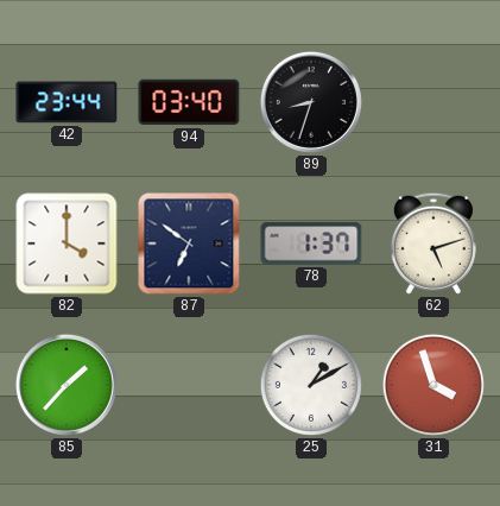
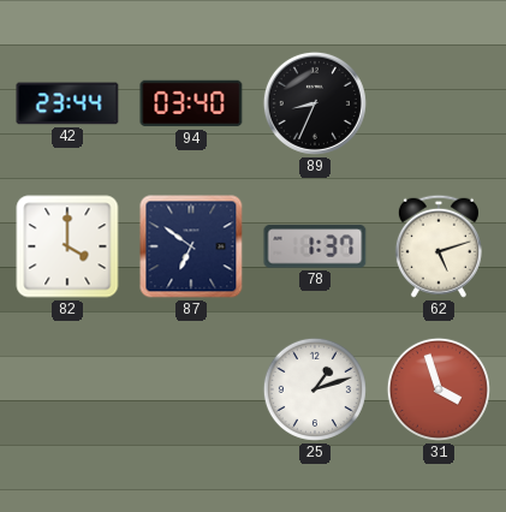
89: 8:33 -> 8:34
85: 1:37 -> none
25: 1:10 -> 1:12
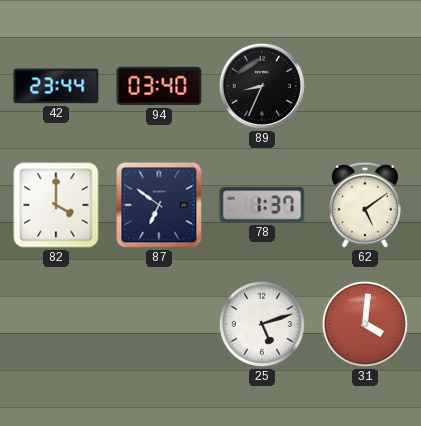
62: 5:12 -> 5:09
25: 1:12 -> 5:12
31: 3:57 -> 4:01
